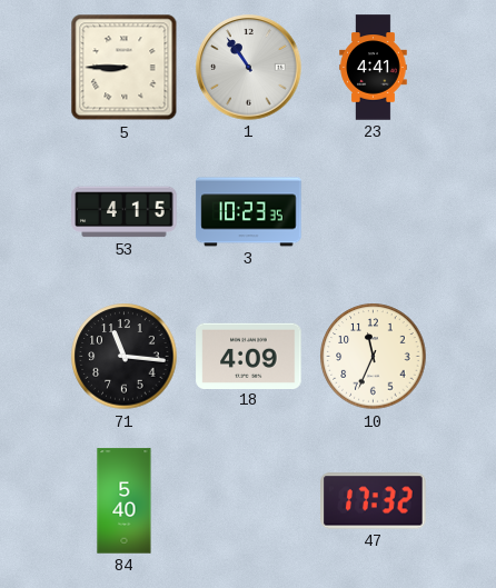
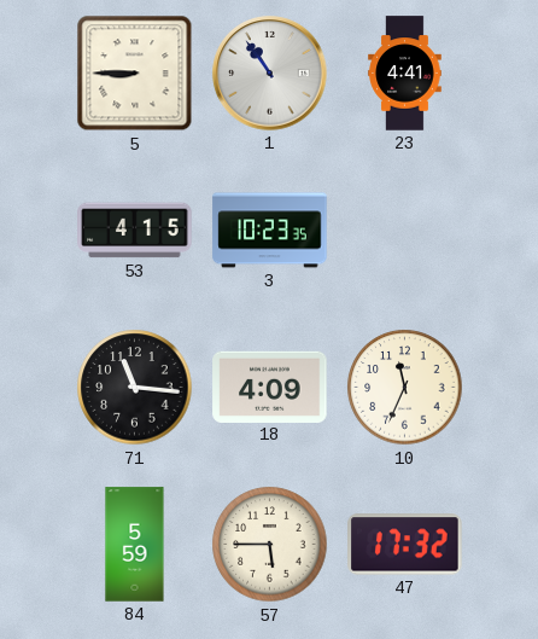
84: 5:40 -> 5:59
57: none -> 5:45
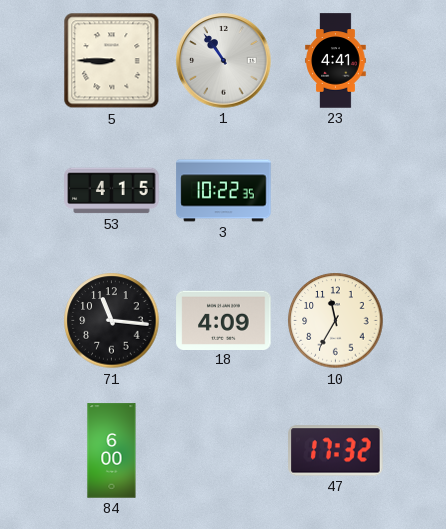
3: 10:23 -> 10:22
10: 11:34 -> 11:35
84: 5:59 -> 6:00
57: 5:45 -> none
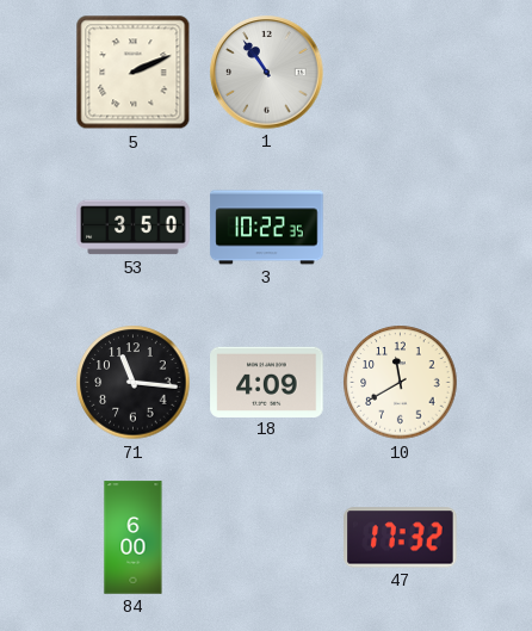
5: 8:45 -> 2:11
23: 4:41 -> none
53: 4:15 -> 3:50
10: 11:35 -> 11:40
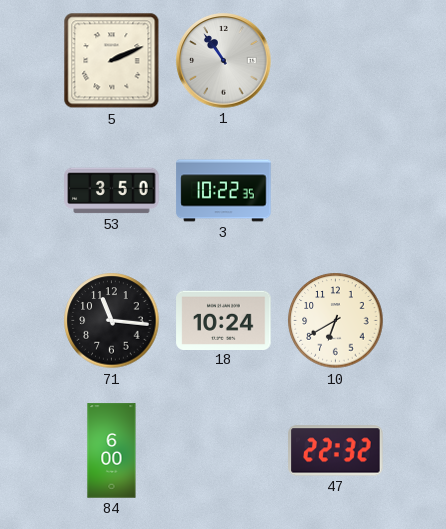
18: 4:09 -> 10:24
10: 11:40 -> 6:40
47: 17:32 -> 22:32
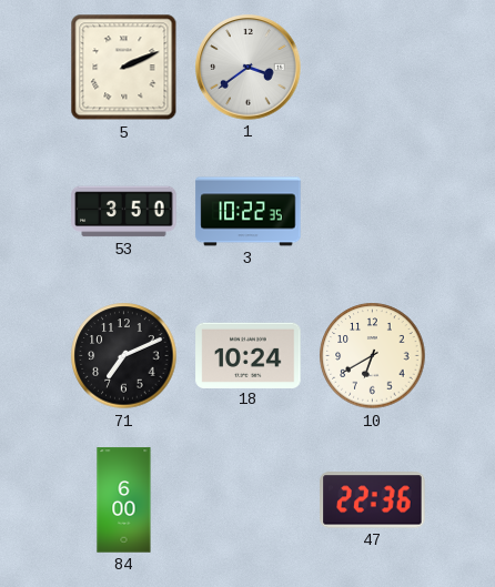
1: 10:54 -> 3:39
71: 11:16 -> 7:11
47: 22:32 -> 22:36
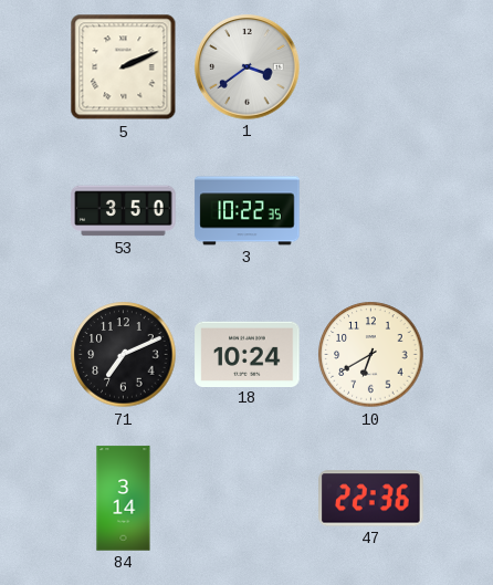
84: 6:00 -> 3:14
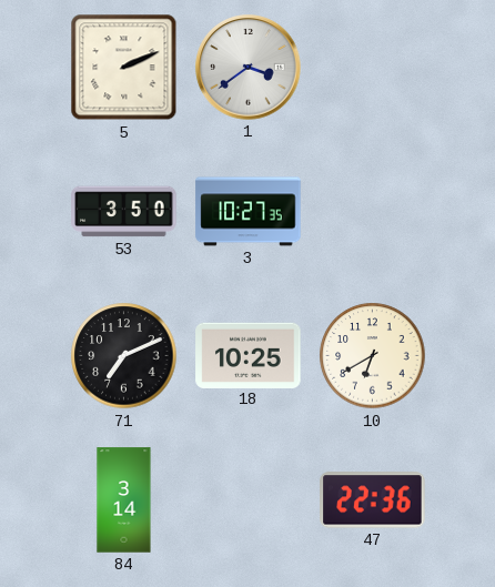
3: 10:22 -> 10:27
18: 10:24 -> 10:25
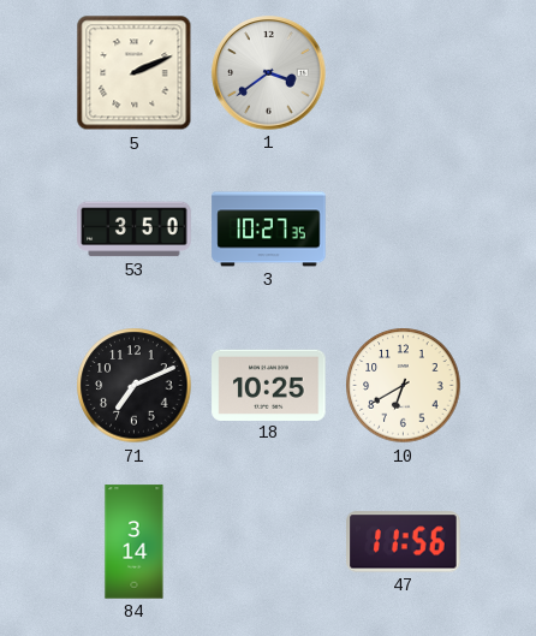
47: 22:36 -> 11:56
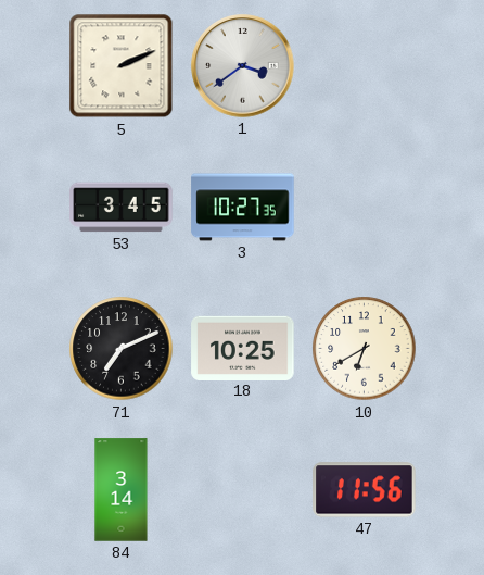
53: 3:50 -> 3:45
